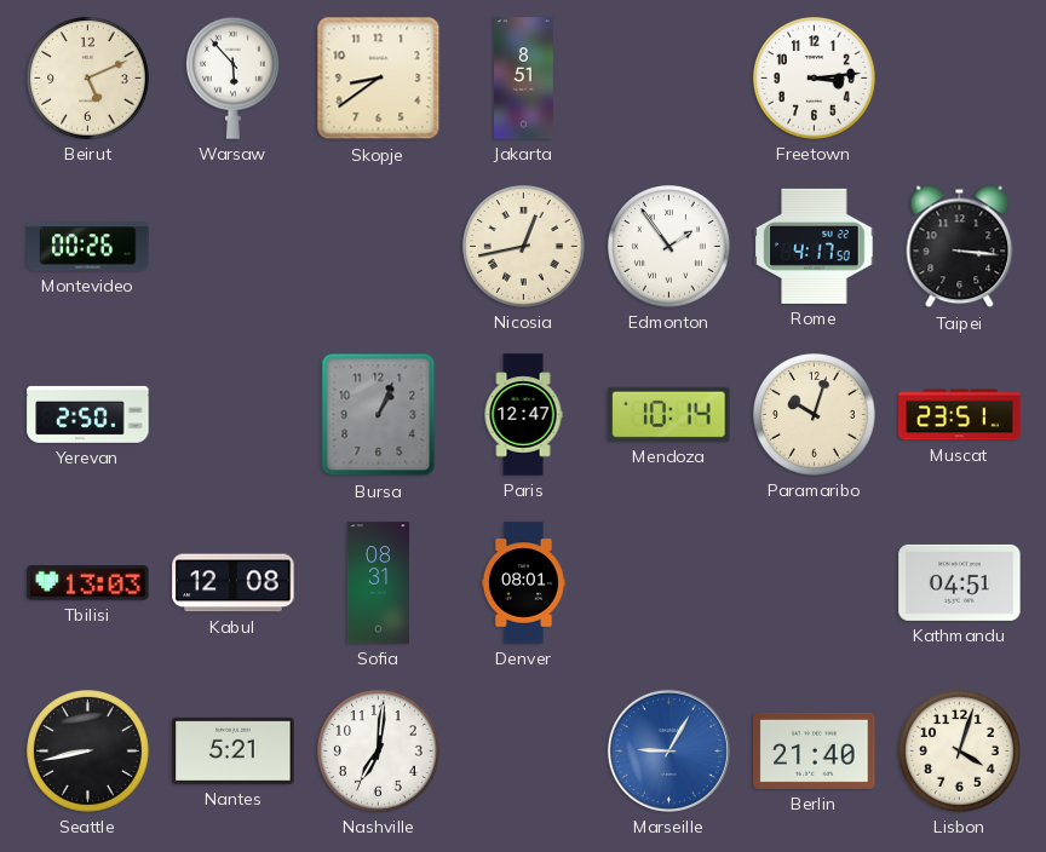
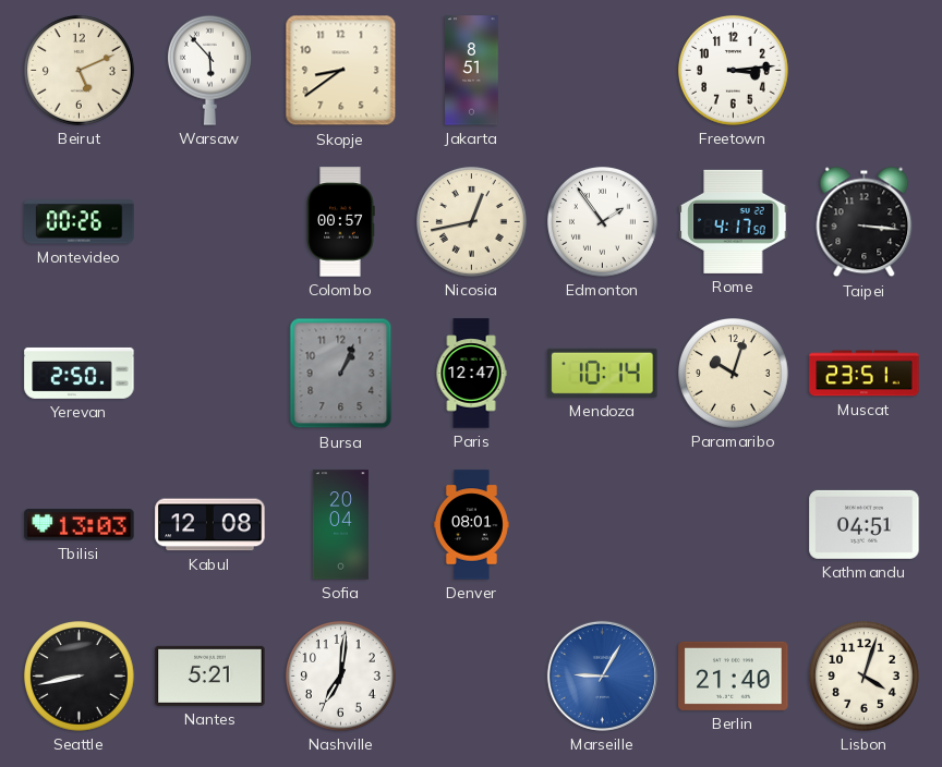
Colombo: none -> 00:57
Sofia: 08:31 -> 20:04
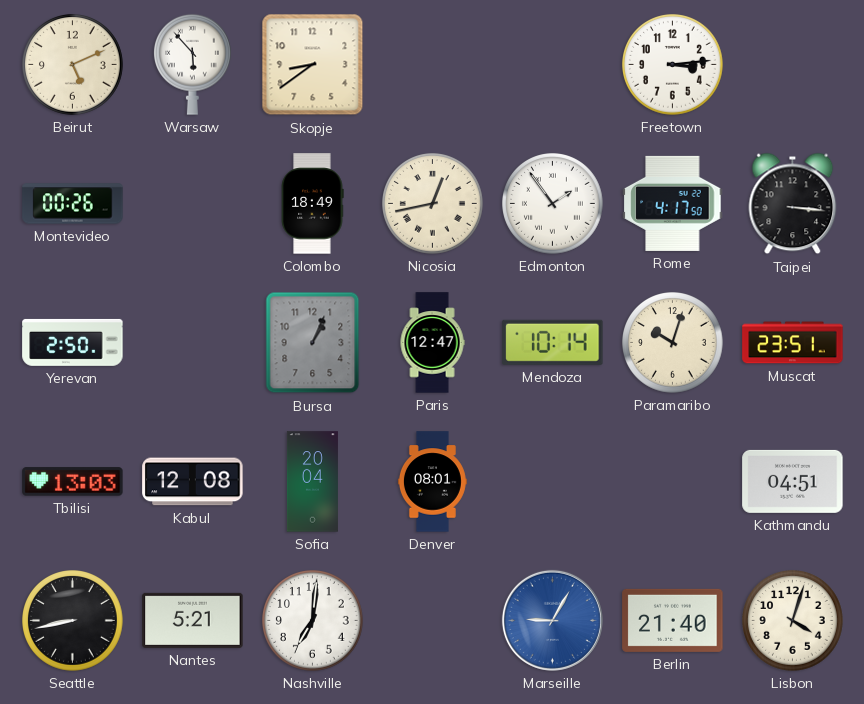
Jakarta: 8:51 -> none
Colombo: 00:57 -> 18:49
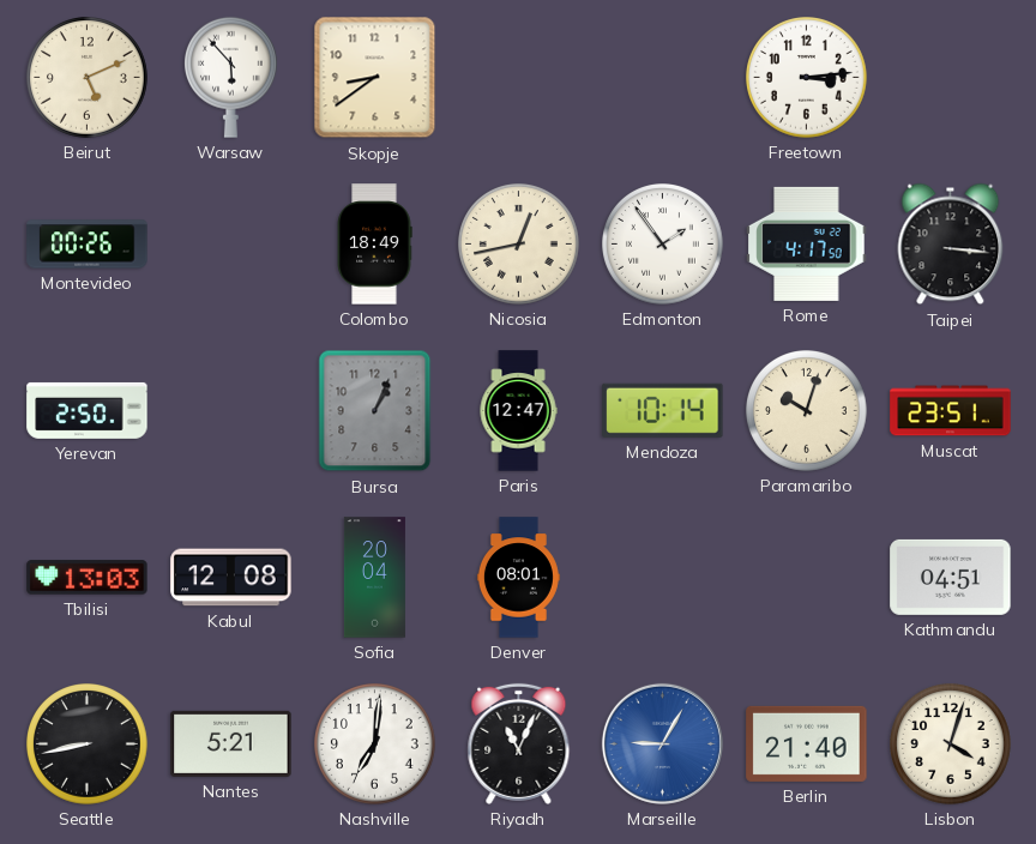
Riyadh: none -> 11:04
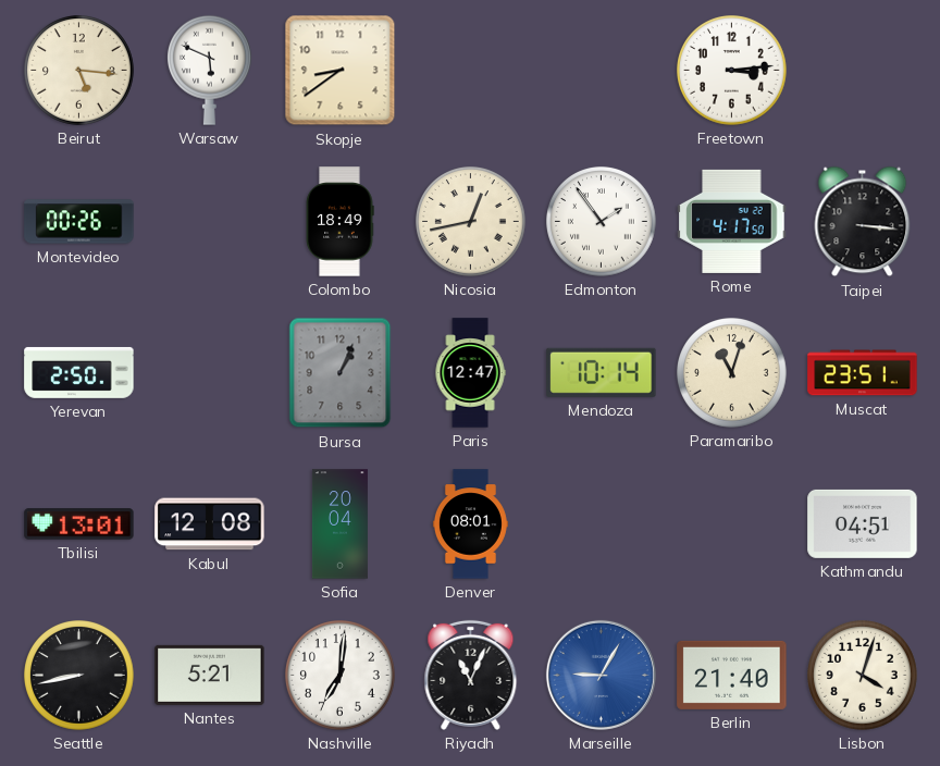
Beirut: 5:11 -> 5:16
Warsaw: 5:53 -> 5:49
Paramaribo: 10:03 -> 11:03
Tbilisi: 13:03 -> 13:01
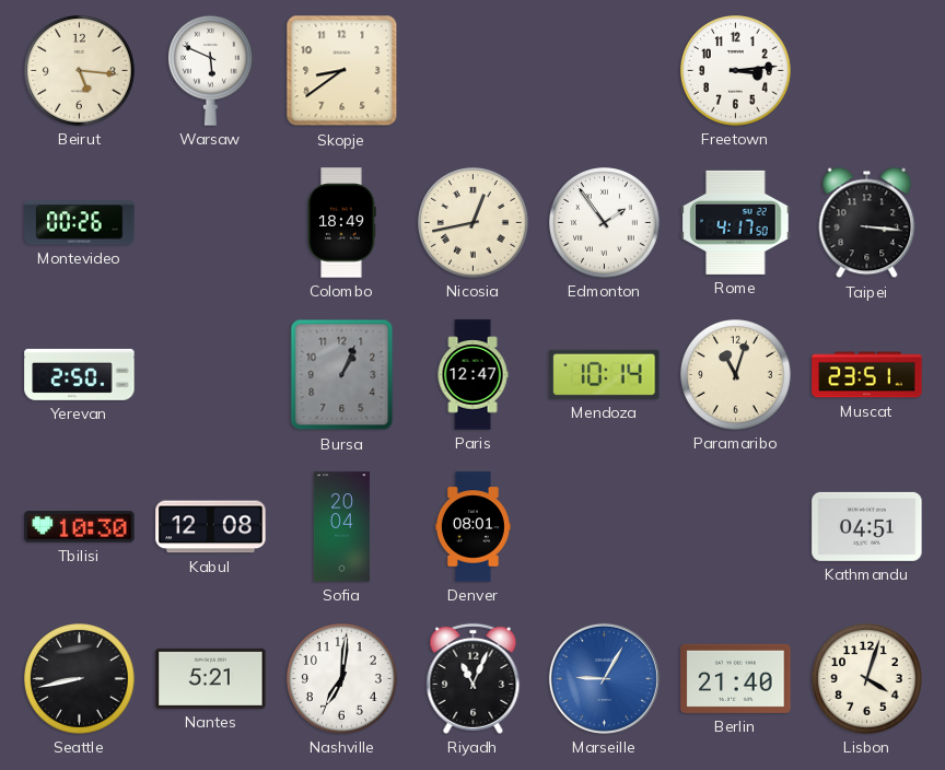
Tbilisi: 13:01 -> 10:30
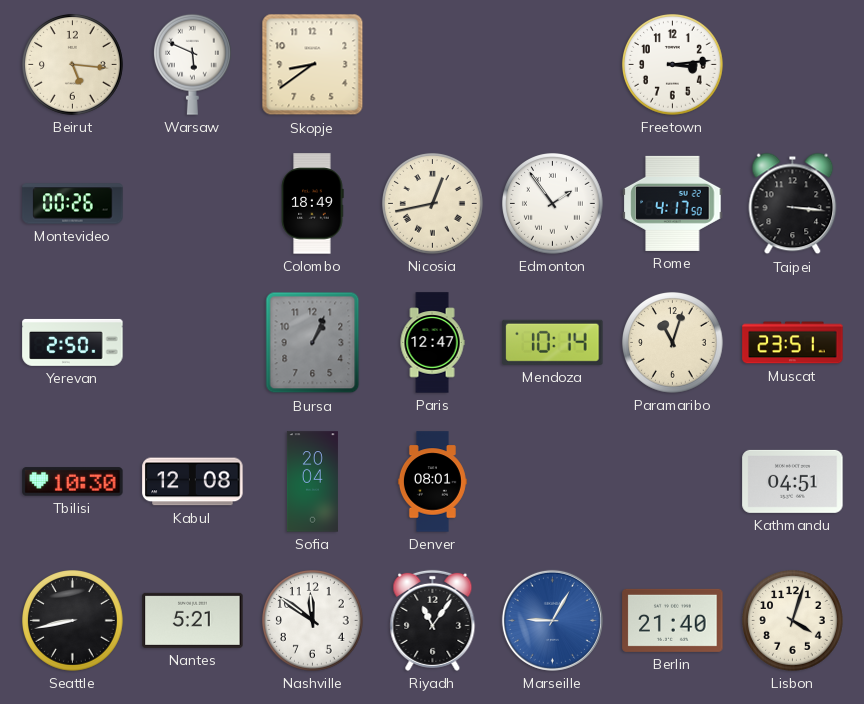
Nashville: 7:01 -> 11:51
Riyadh: 11:04 -> 11:06
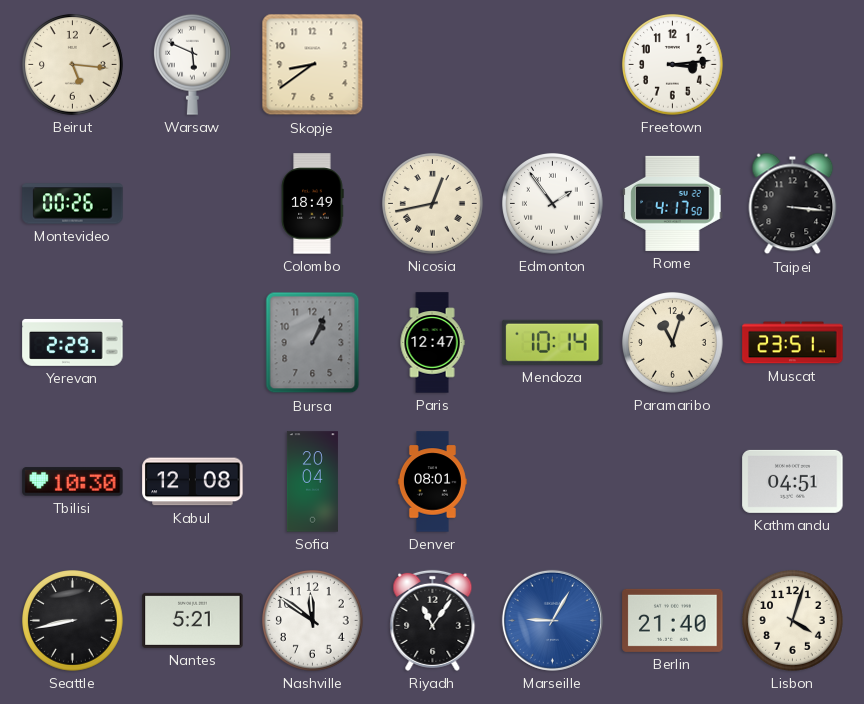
Yerevan: 2:50 -> 2:29
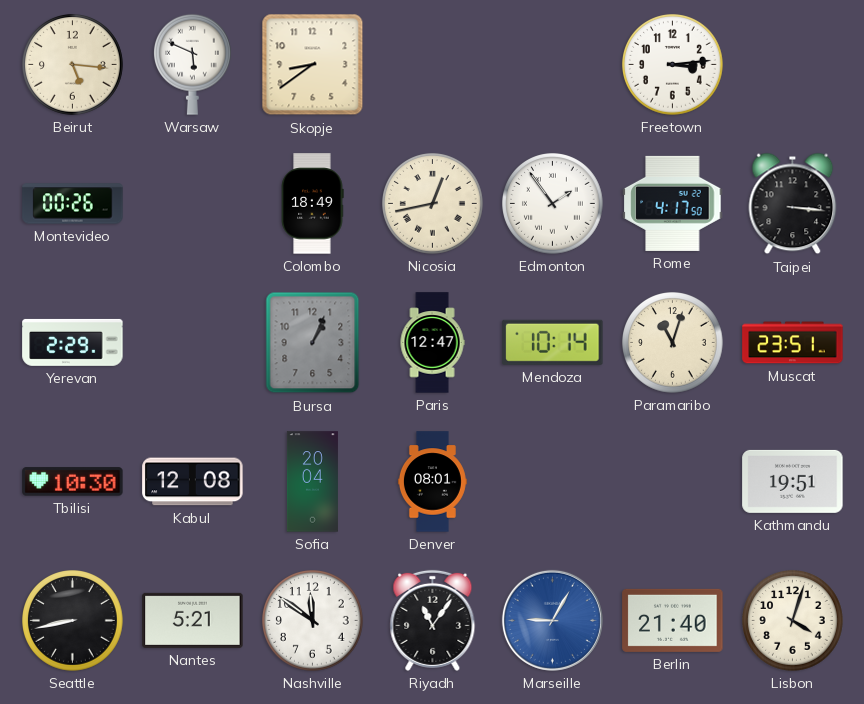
Kathmandu: 04:51 -> 19:51
